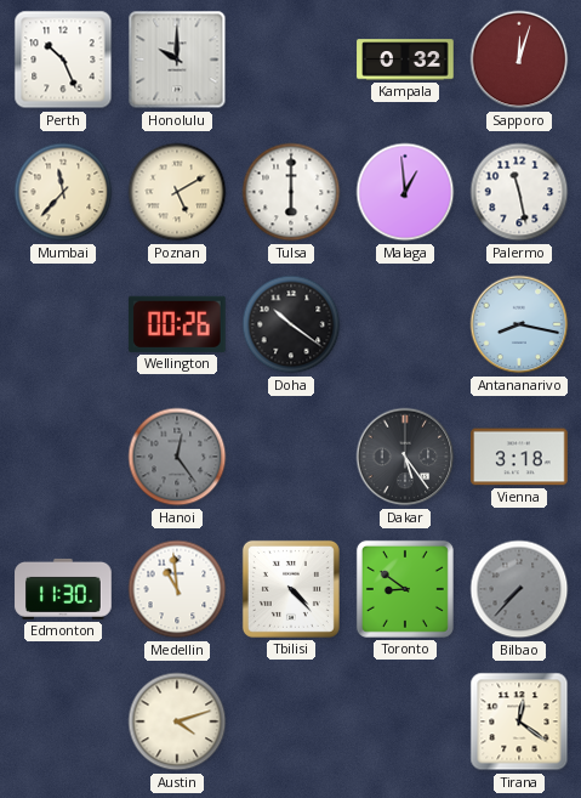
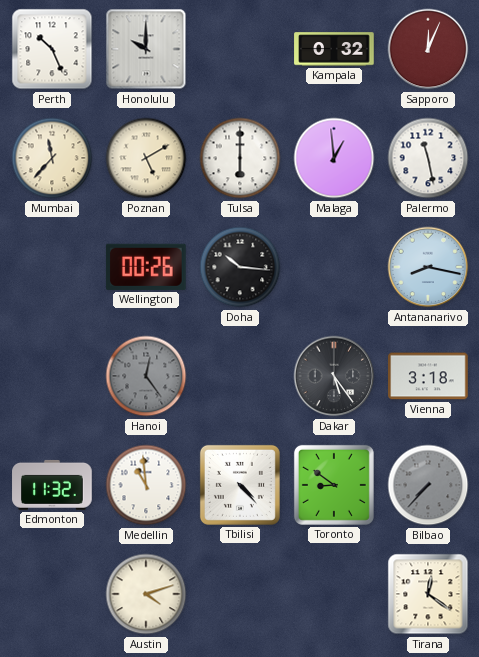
Sapporo: 12:03 -> 12:04
Doha: 10:21 -> 10:16
Edmonton: 11:30 -> 11:32
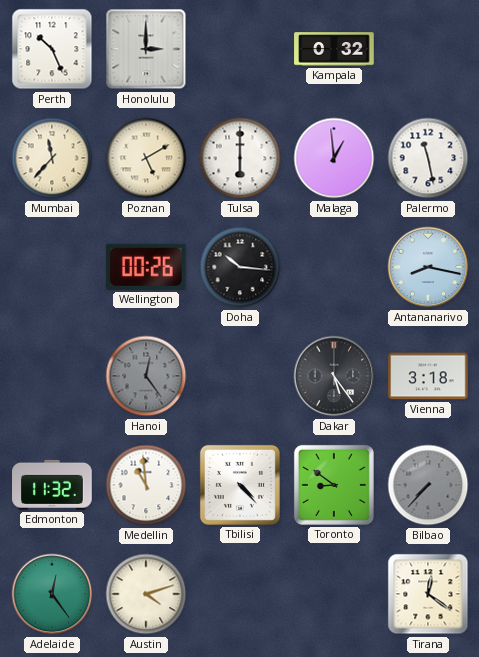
Honolulu: 10:00 -> 3:00
Sapporo: 12:04 -> none
Adelaide: none -> 12:24
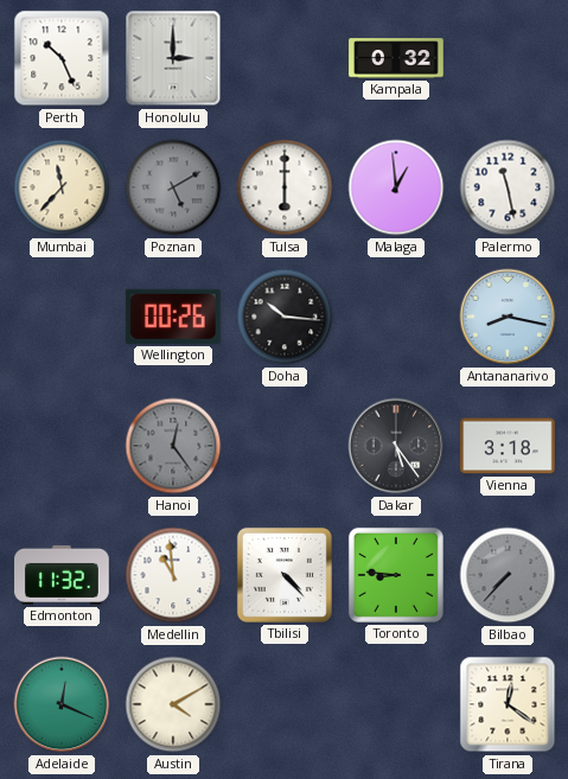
Poznan dial: cream -> grey
Toronto: 8:51 -> 8:46
Adelaide: 12:24 -> 12:19
Austin: 4:12 -> 4:10
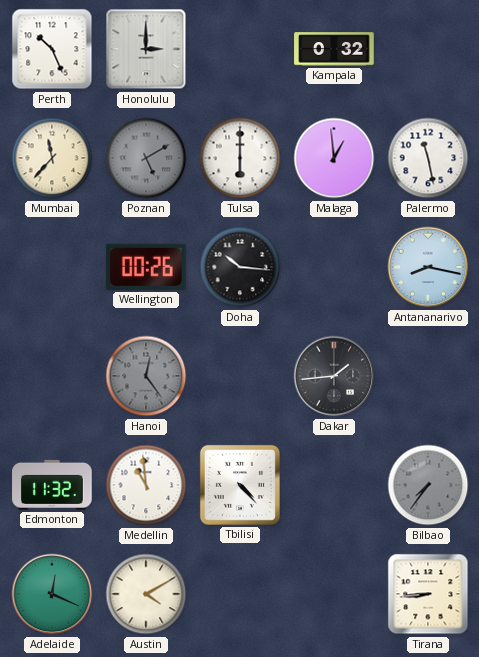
Dakar: 5:24 -> 1:44
Vienna: 3:18 -> none
Toronto: 8:46 -> none
Bilbao: 7:37 -> 7:36
Tirana: 12:21 -> 8:44
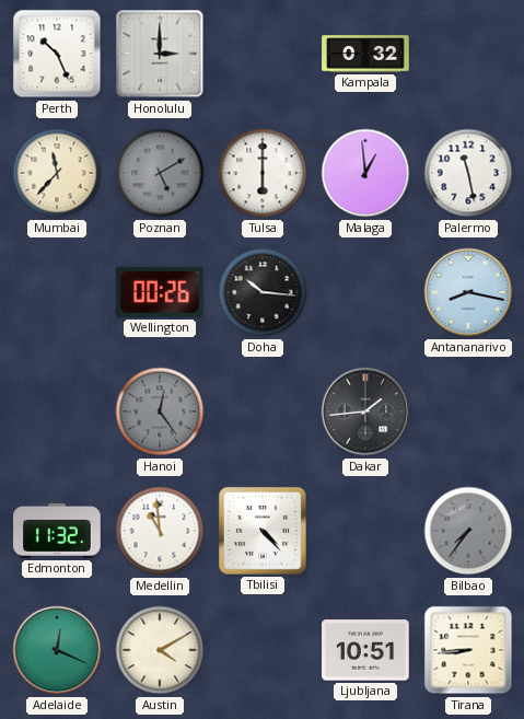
Ljubljana: none -> 10:51
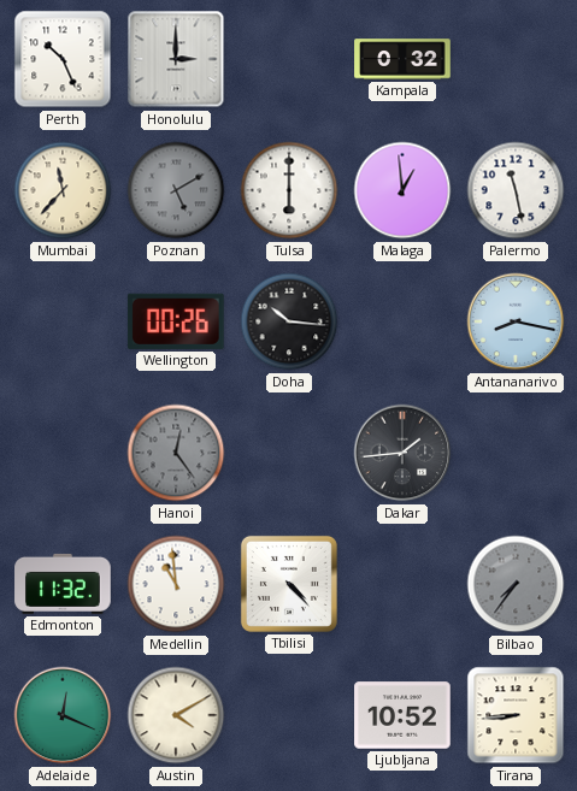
Ljubljana: 10:51 -> 10:52
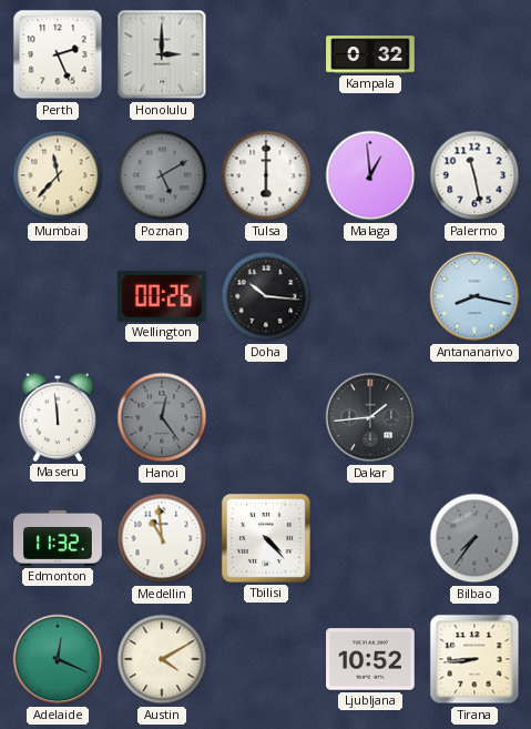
Perth: 10:26 -> 2:26
Maseru: none -> 11:59
